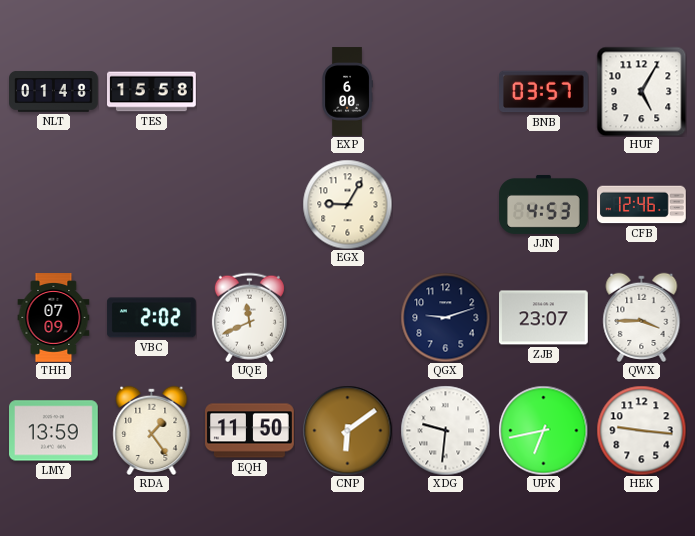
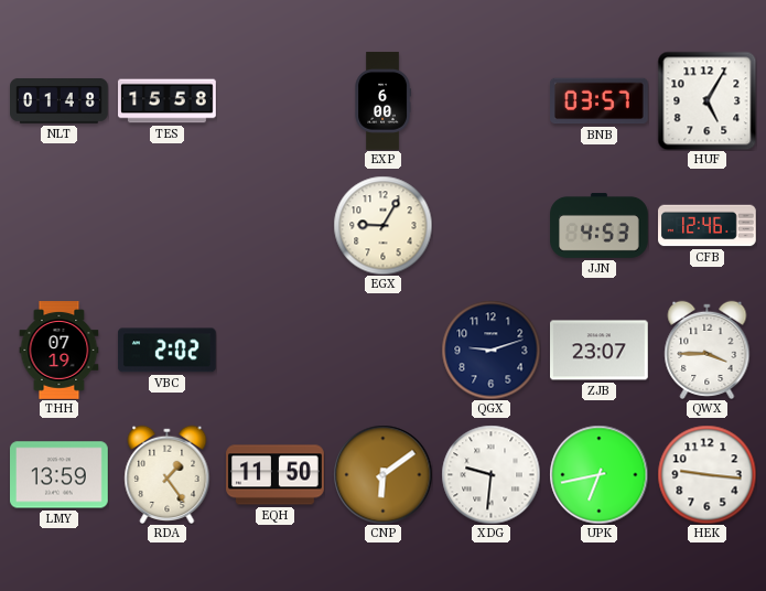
THH: 07:09 -> 07:19
UQE: 11:41 -> none
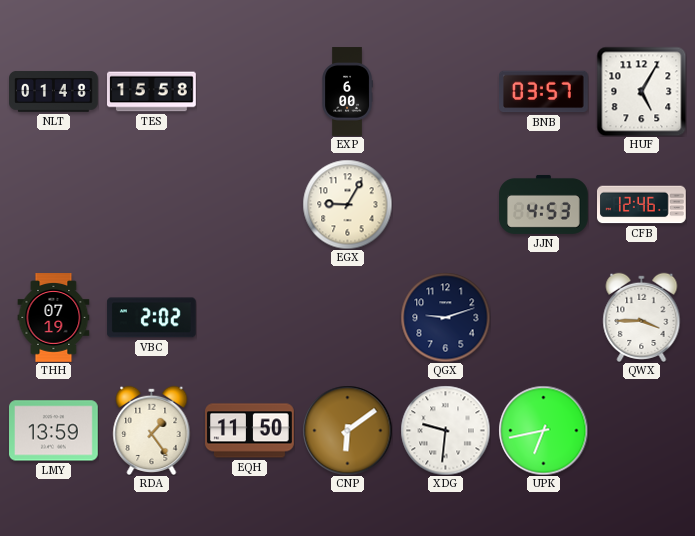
ZJB: 23:07 -> none
HEK: 9:16 -> none
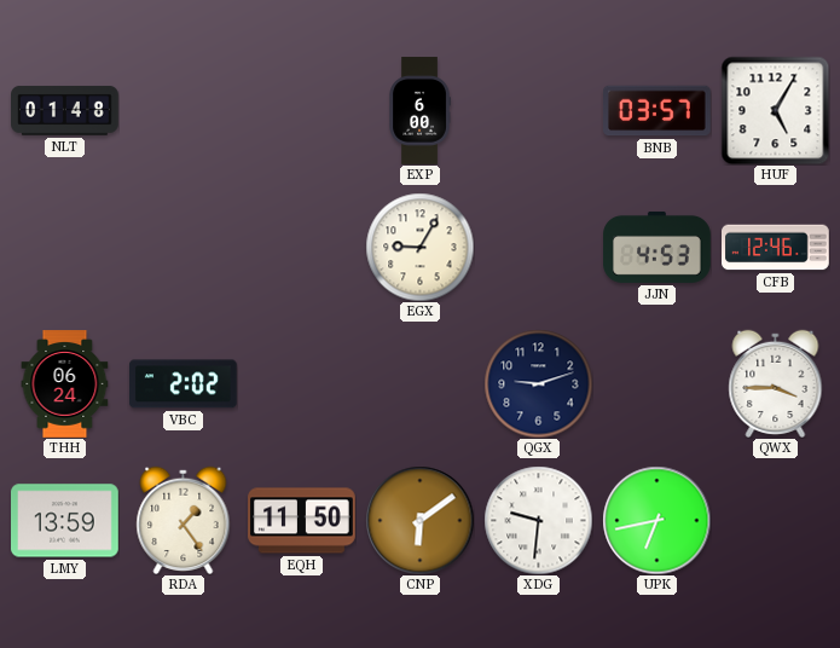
TES: 15:58 -> none
THH: 07:19 -> 06:24
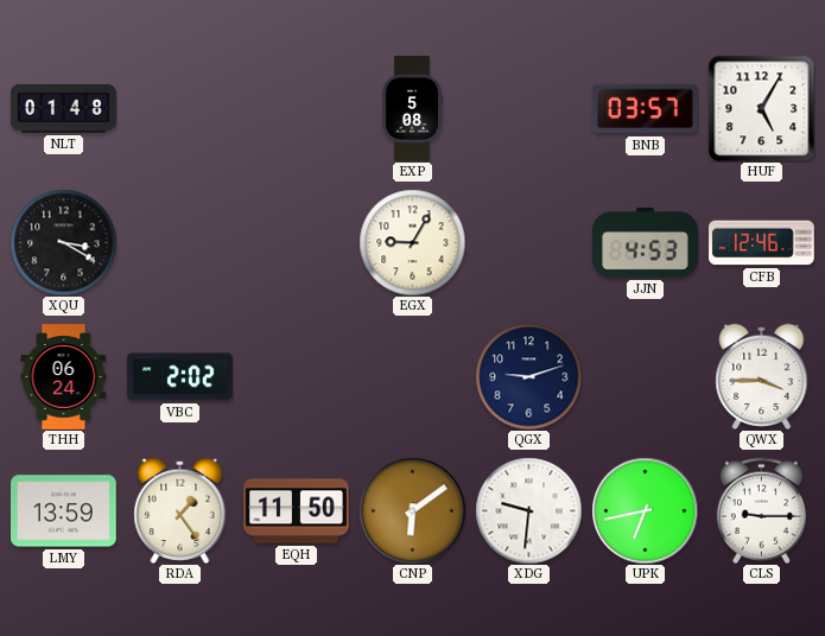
EXP: 6:00 -> 5:08
XQU: none -> 3:20
CLS: none -> 9:15
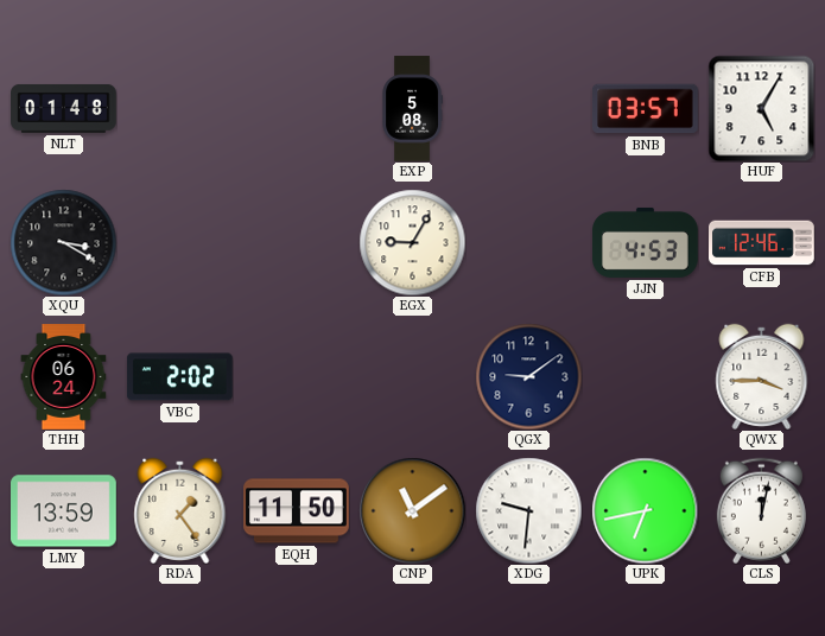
QGX: 9:12 -> 9:09
CNP: 6:09 -> 11:09
CLS: 9:15 -> 12:02
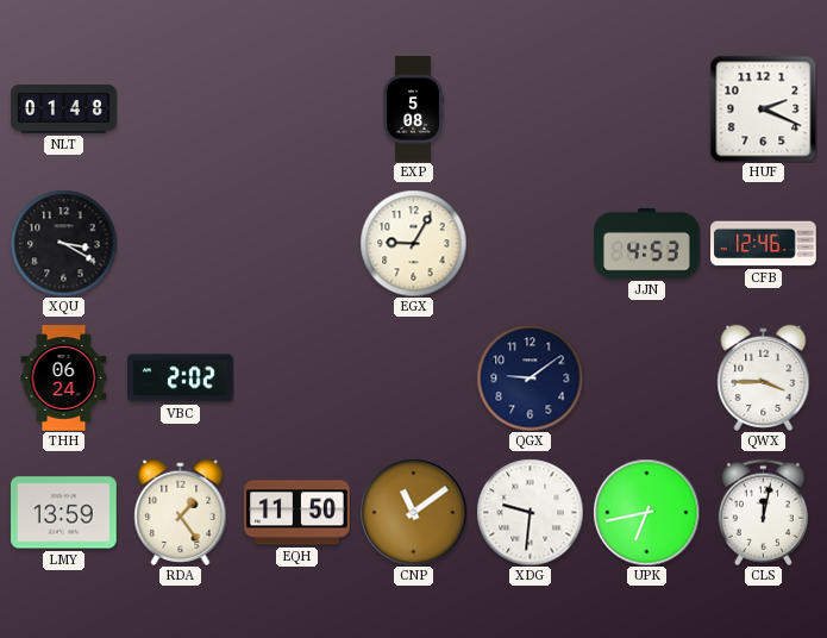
BNB: 03:57 -> none
HUF: 5:05 -> 2:19
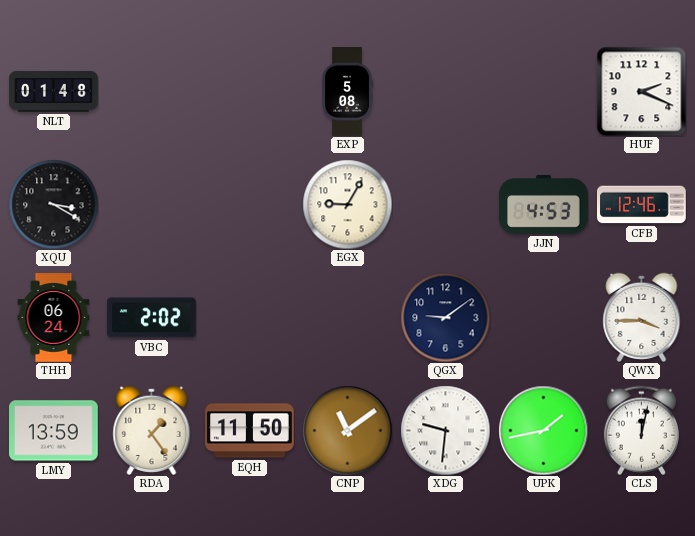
UPK: 6:43 -> 1:43
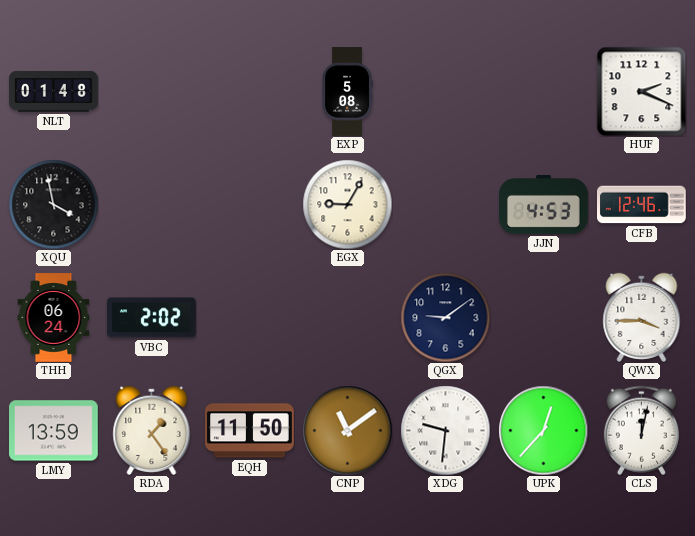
XQU: 3:20 -> 3:58
UPK: 1:43 -> 12:37
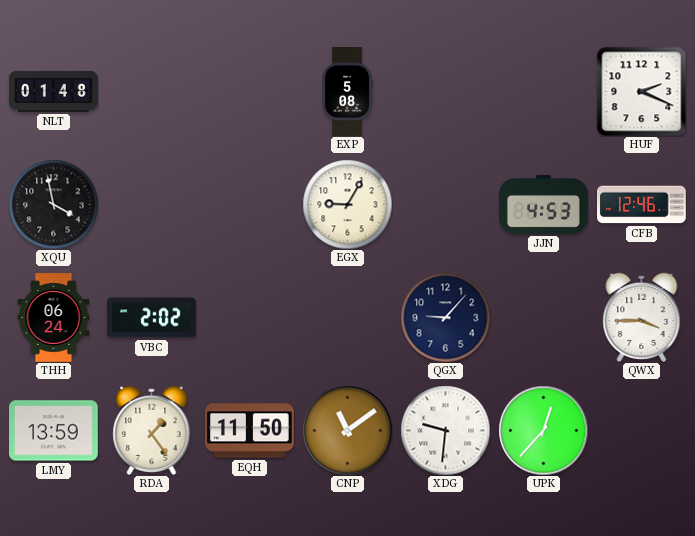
QGX: 9:09 -> 9:07
CLS: 12:02 -> none
